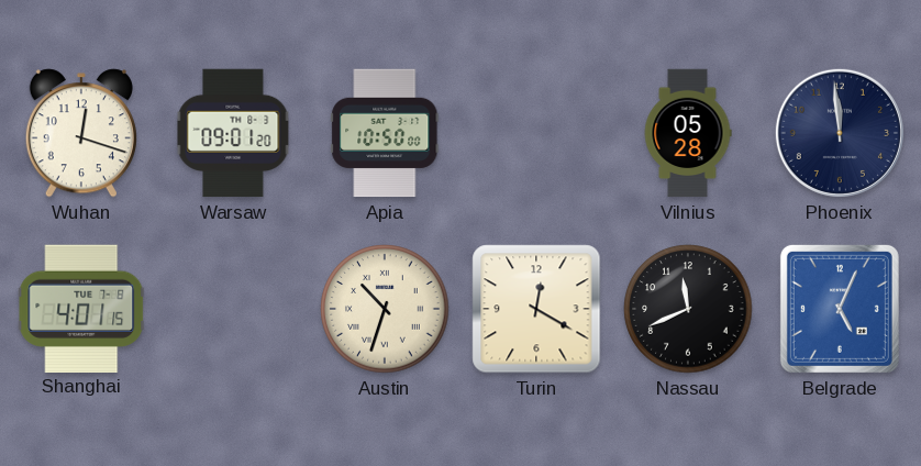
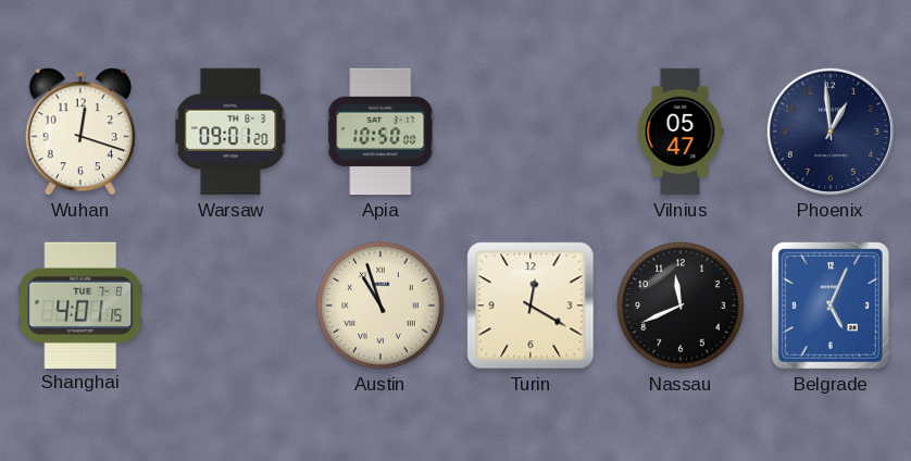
Vilnius: 05:28 -> 05:47
Phoenix: 11:59 -> 12:59
Austin: 10:33 -> 10:57
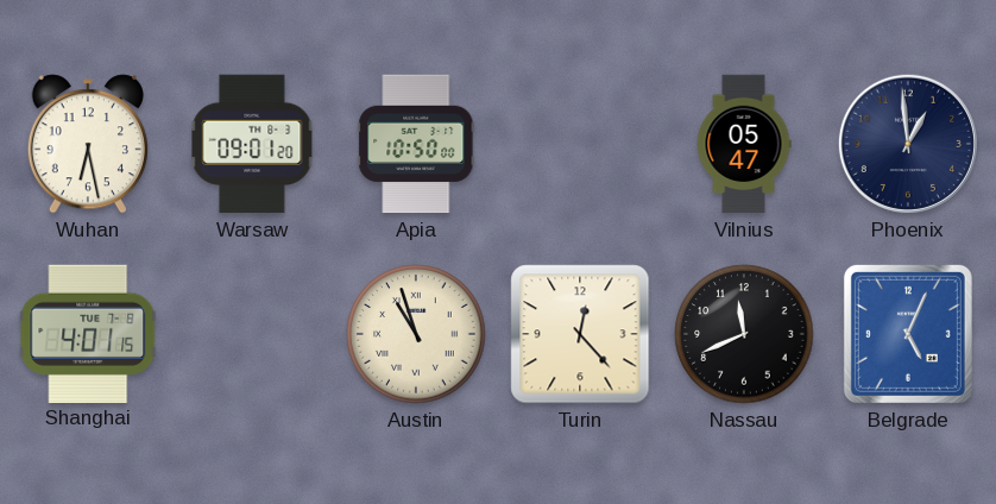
Wuhan: 12:18 -> 6:28
Turin: 12:20 -> 12:23
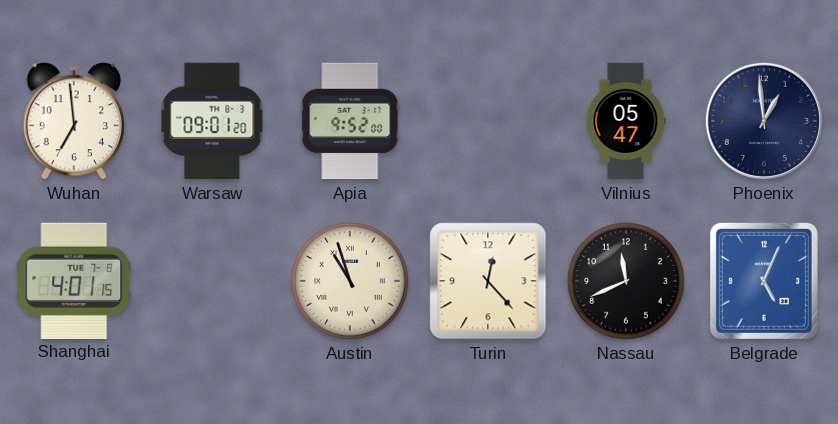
Wuhan: 6:28 -> 6:59
Apia: 10:50 -> 9:52
